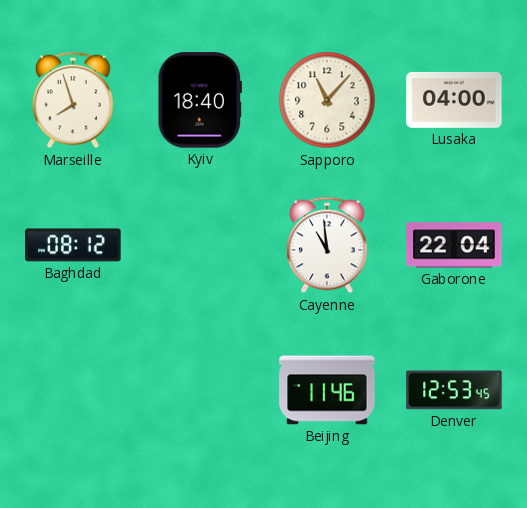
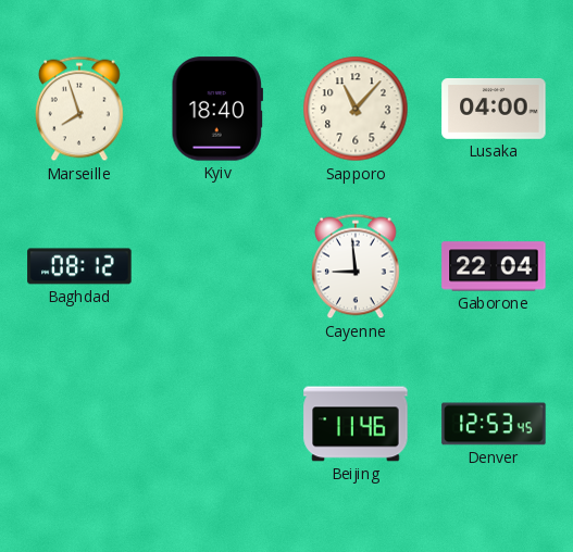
Cayenne: 10:59 -> 8:59
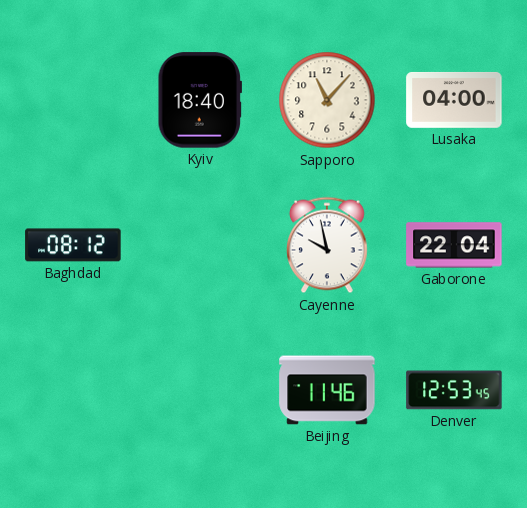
Marseille: 7:57 -> none
Cayenne: 8:59 -> 9:58
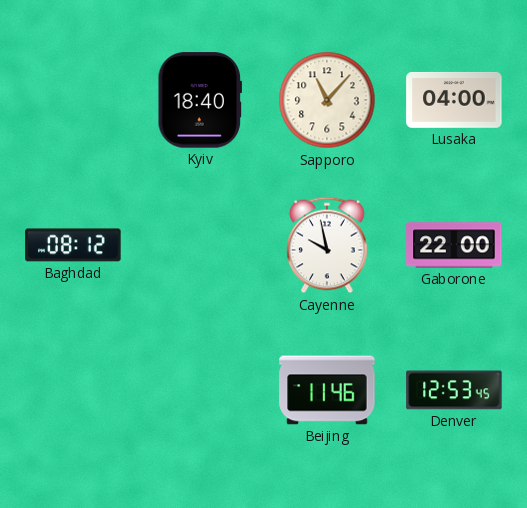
Gaborone: 22:04 -> 22:00
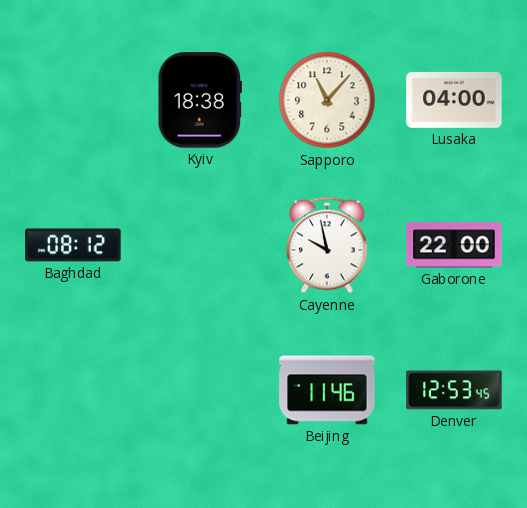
Kyiv: 18:40 -> 18:38
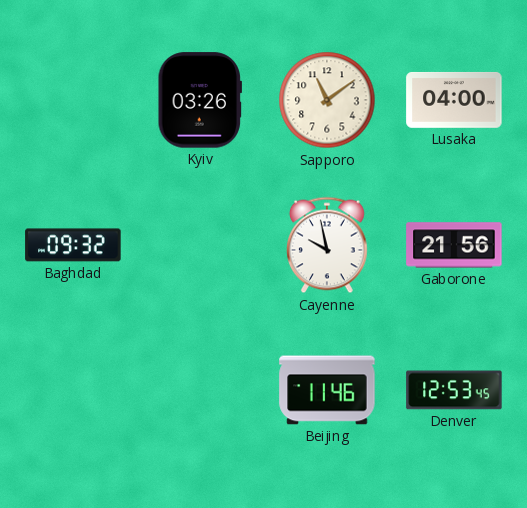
Kyiv: 18:38 -> 03:26
Sapporo: 11:07 -> 11:09
Baghdad: 08:12 -> 09:32
Gaborone: 22:00 -> 21:56
